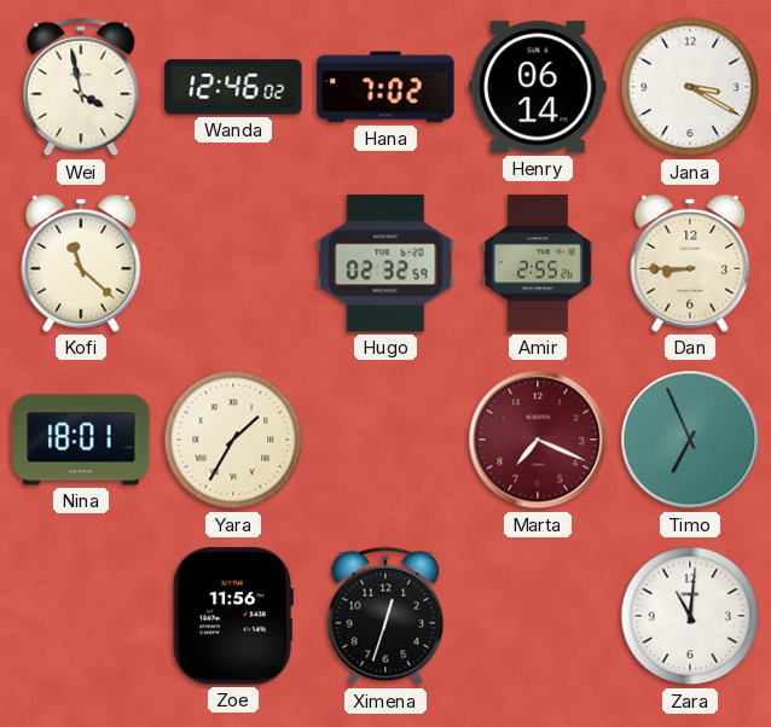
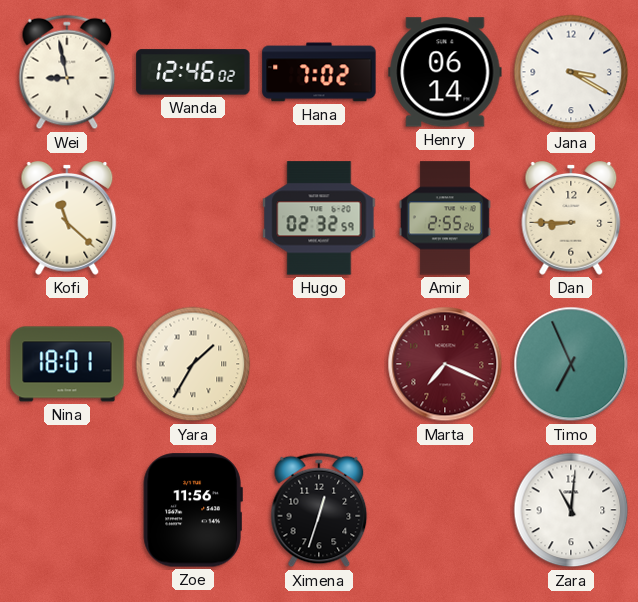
Wei: 3:58 -> 8:58
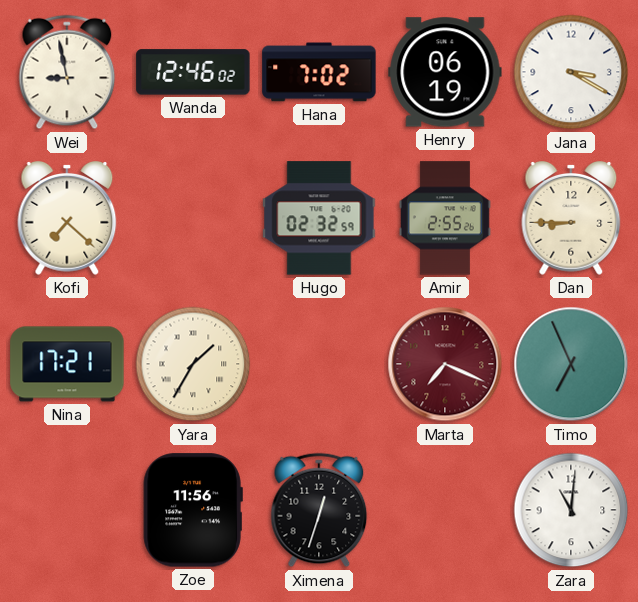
Henry: 06:14 -> 06:19
Kofi: 11:22 -> 7:22
Nina: 18:01 -> 17:21
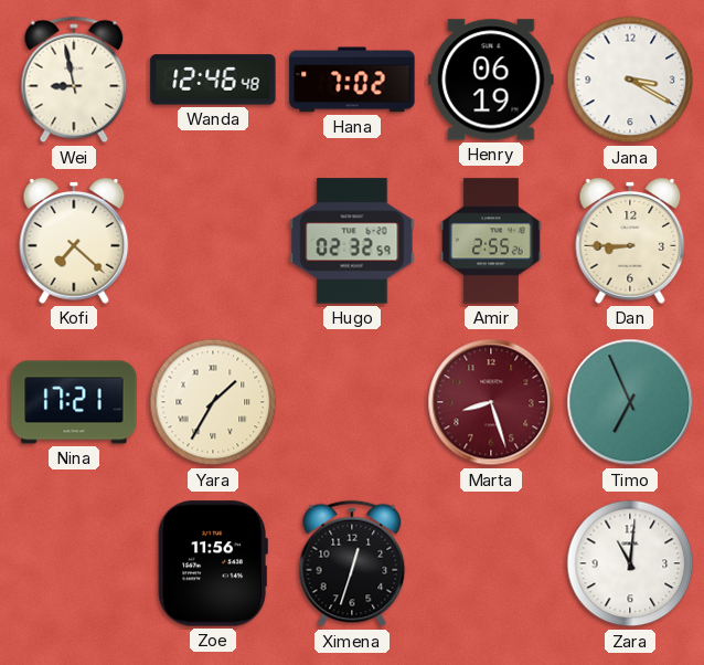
Wanda: 12:46:02 -> 12:46:48
Marta: 7:19 -> 8:27
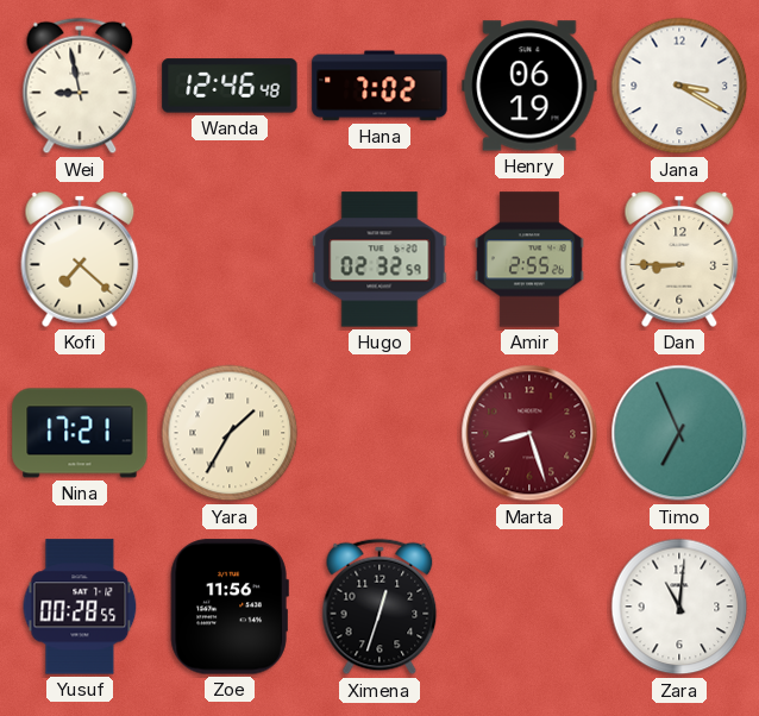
Yusuf: none -> 00:28
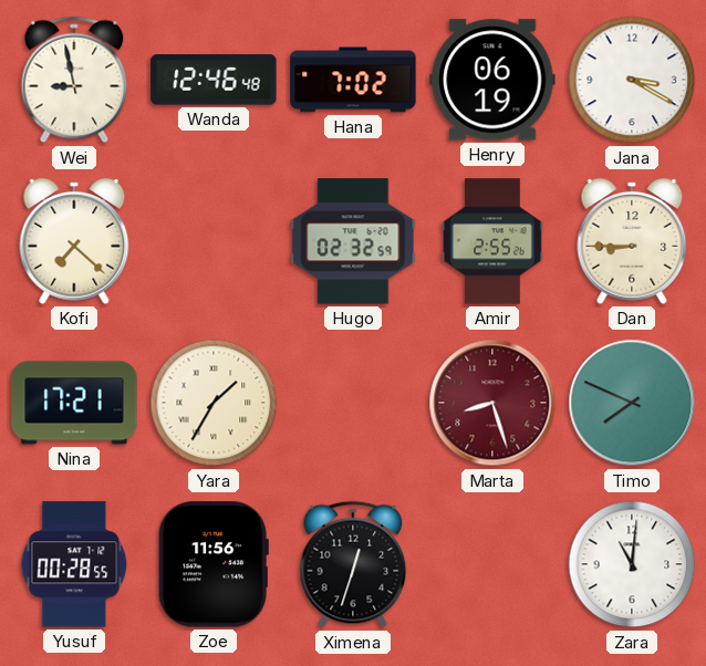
Timo: 6:56 -> 7:49
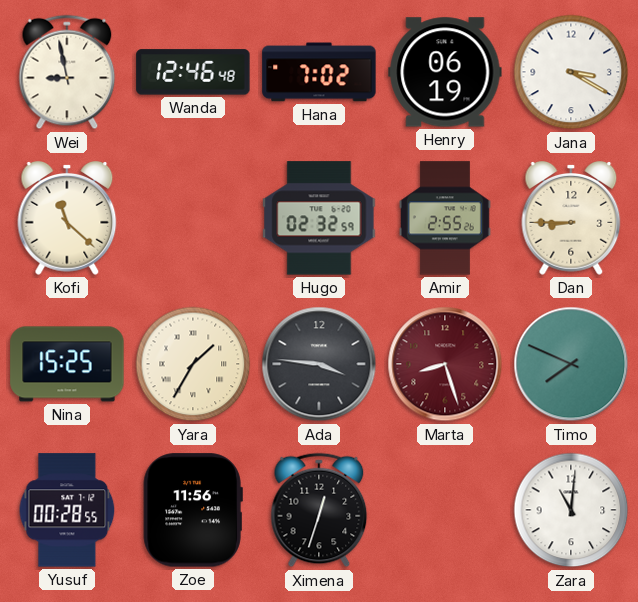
Kofi: 7:22 -> 11:22
Nina: 17:21 -> 15:25
Ada: none -> 3:46
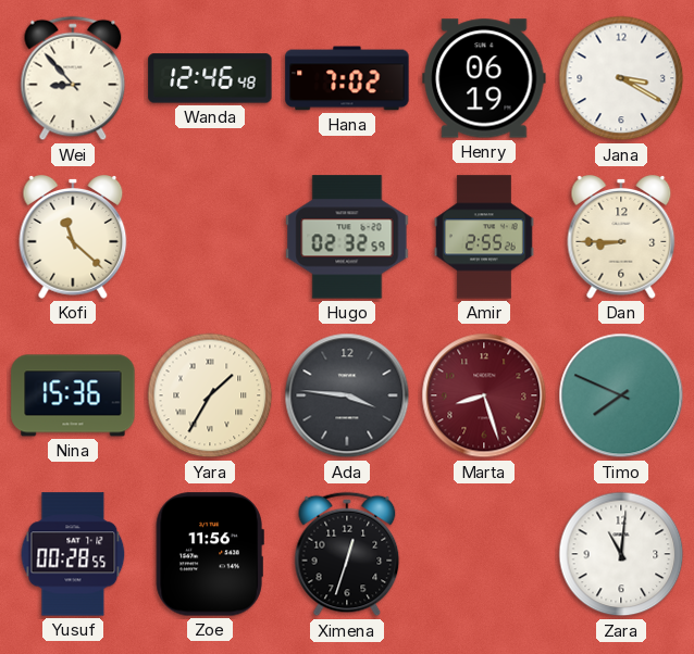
Wei: 8:58 -> 8:53
Nina: 15:25 -> 15:36
